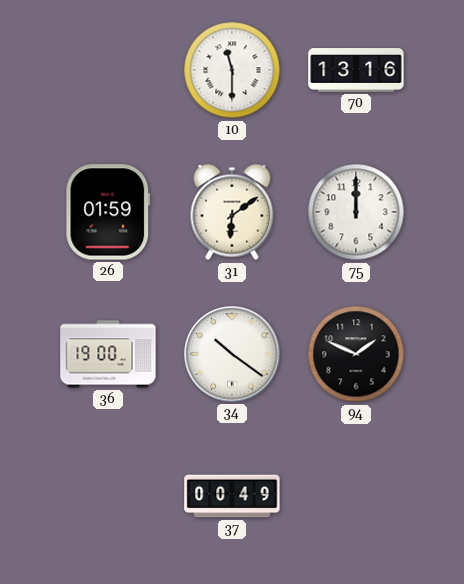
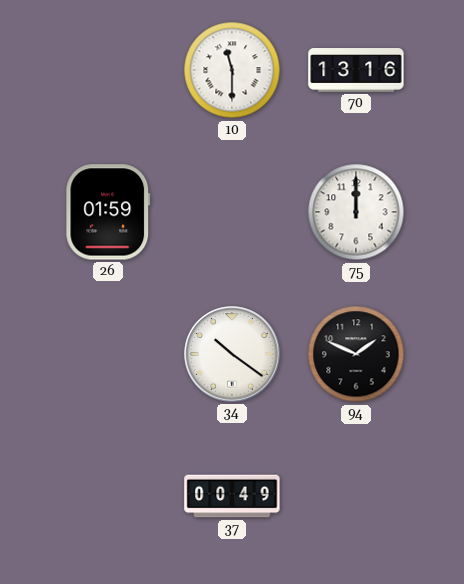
31: 6:09 -> none
36: 19:00 -> none
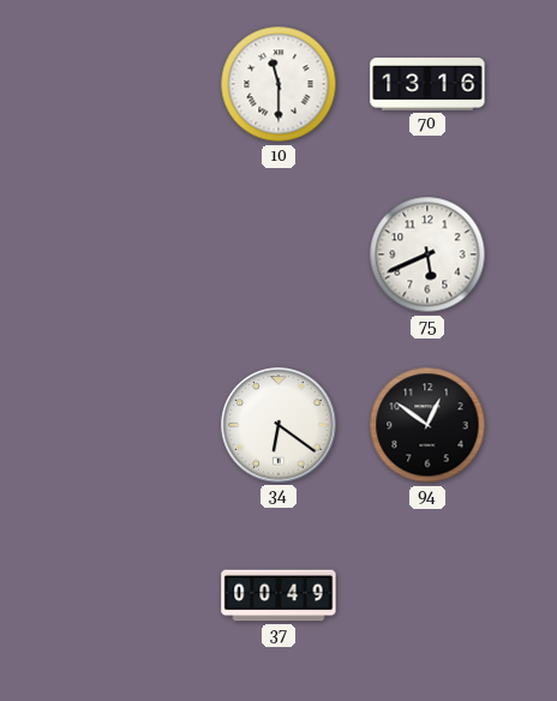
26: 01:59 -> none
75: 12:00 -> 5:41
34: 10:21 -> 6:21
94: 1:49 -> 12:51
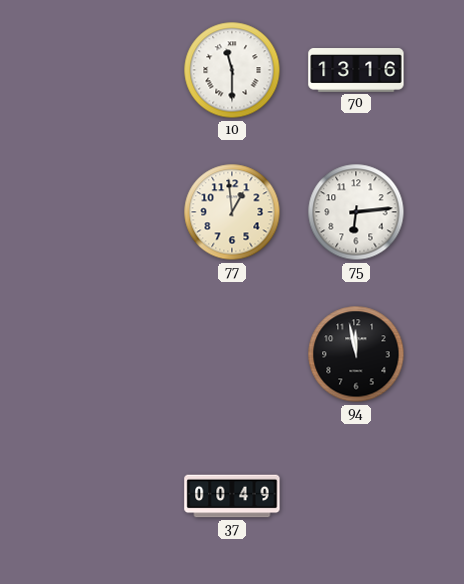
77: none -> 12:59
75: 5:41 -> 6:14
34: 6:21 -> none
94: 12:51 -> 11:58
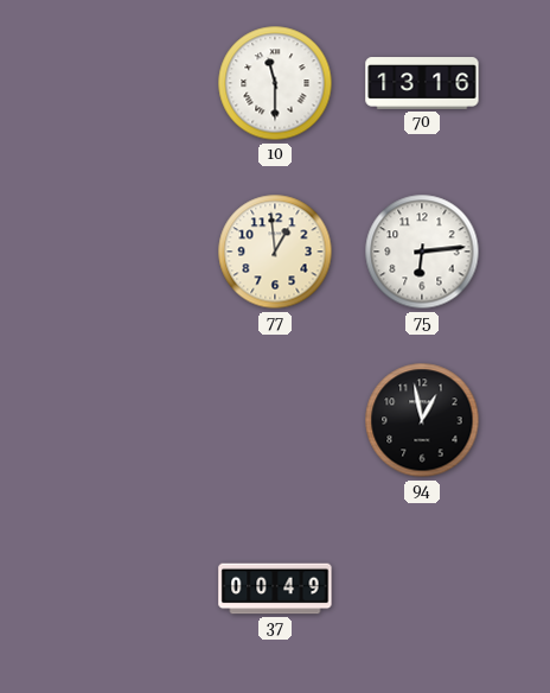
94: 11:58 -> 12:58
